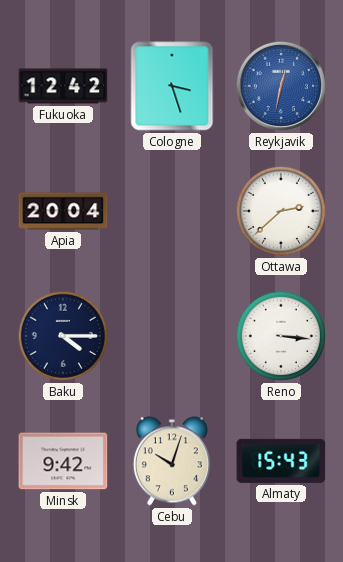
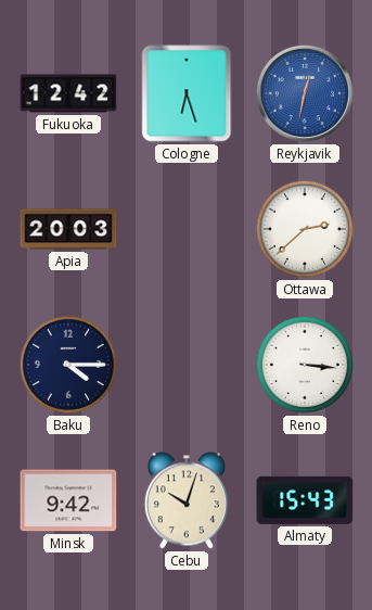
Cologne: 3:27 -> 6:27
Apia: 20:04 -> 20:03
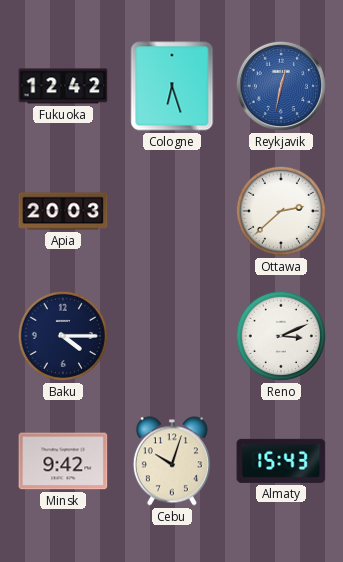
Reno: 3:16 -> 3:11
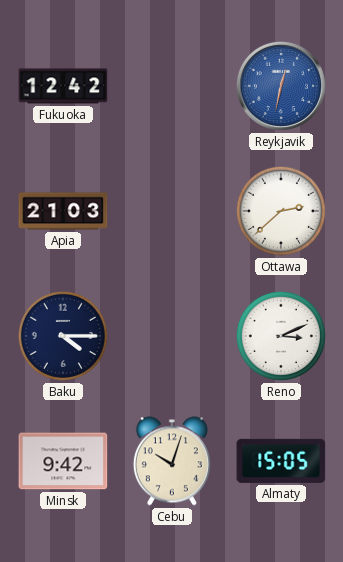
Cologne: 6:27 -> none
Apia: 20:03 -> 21:03
Almaty: 15:43 -> 15:05
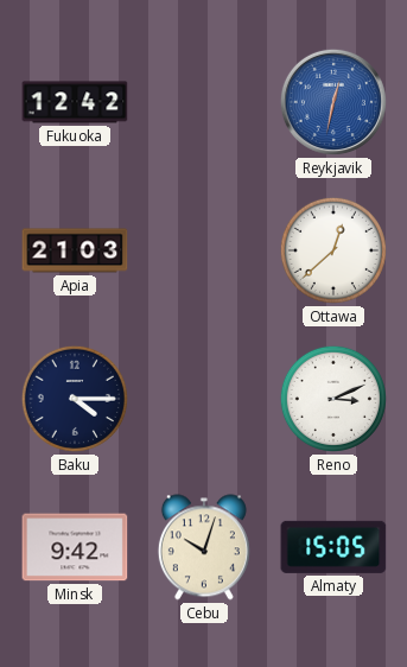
Ottawa: 2:38 -> 12:38
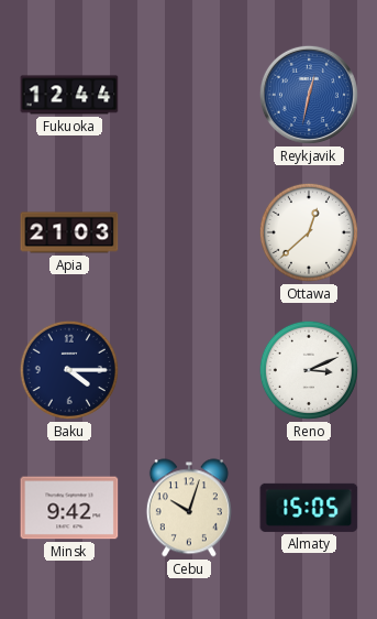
Fukuoka: 12:42 -> 12:44
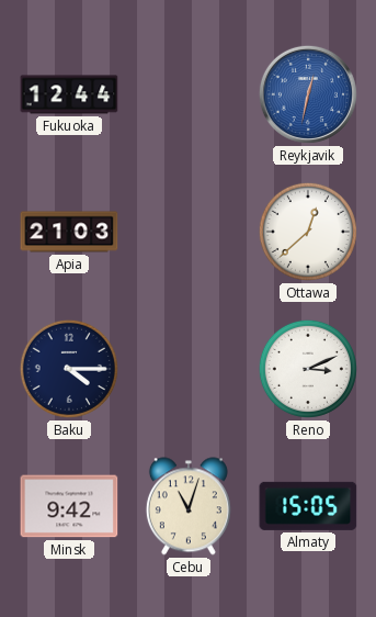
Cebu: 10:03 -> 11:03
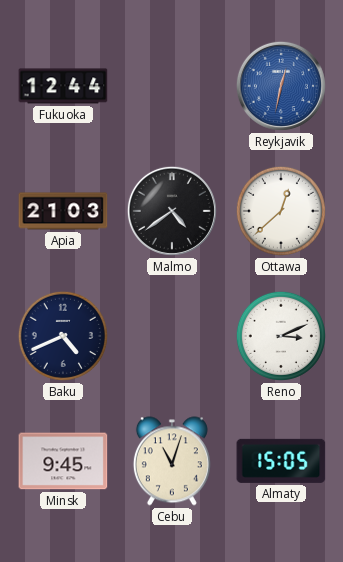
Malmo: none -> 4:39
Baku: 4:15 -> 4:41
Minsk: 9:42 -> 9:45
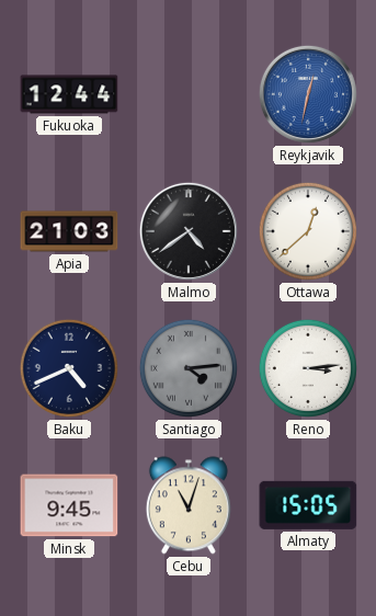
Santiago: none -> 4:14
Reno: 3:11 -> 3:14
